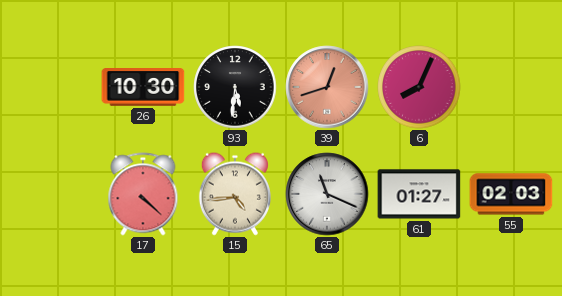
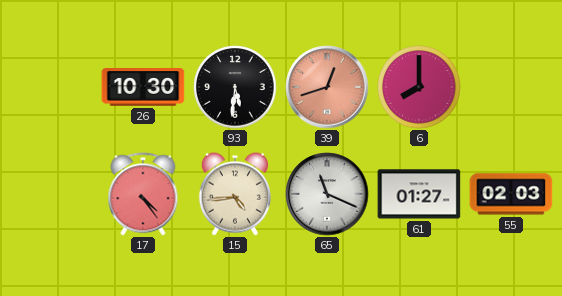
6: 8:04 -> 8:00
17: 4:22 -> 4:24
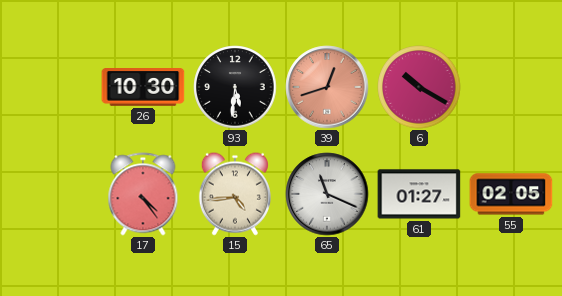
6: 8:00 -> 10:20
55: 02:03 -> 02:05
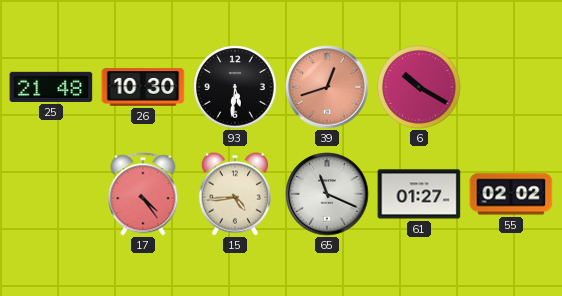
25: none -> 21:48
55: 02:05 -> 02:02
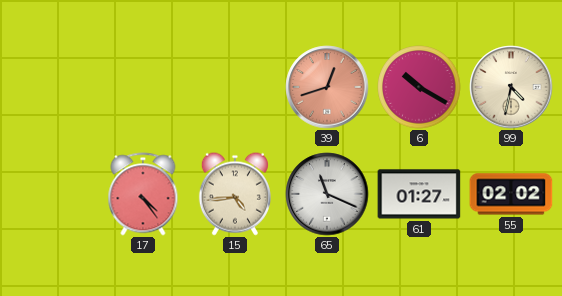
25: 21:48 -> none
26: 10:30 -> none
93: 5:31 -> none
99: none -> 4:32
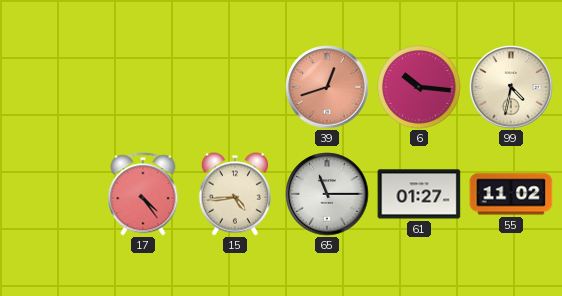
6: 10:20 -> 10:16
65: 11:19 -> 11:15
55: 02:02 -> 11:02
